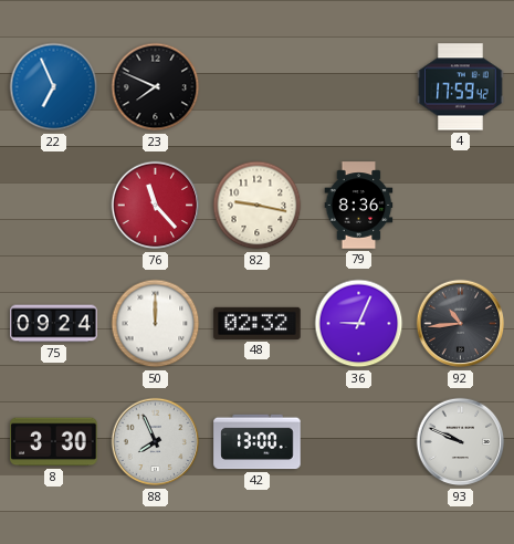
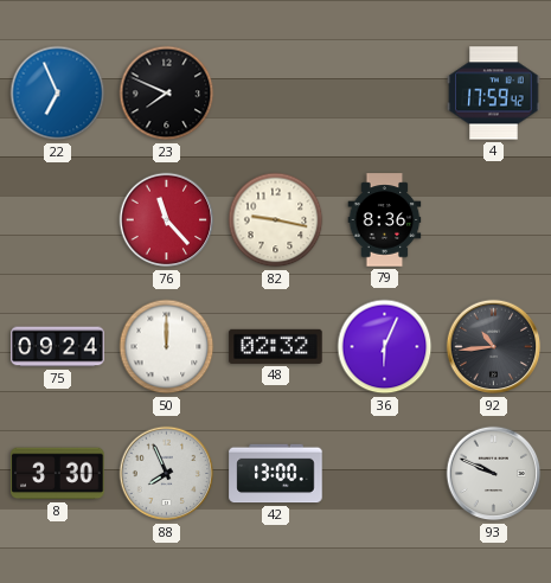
36: 9:04 -> 6:04
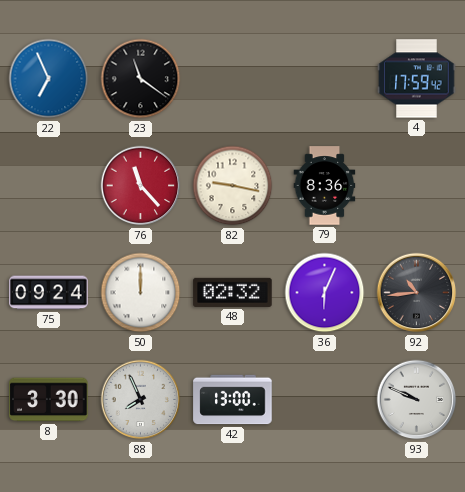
23: 7:49 -> 11:21
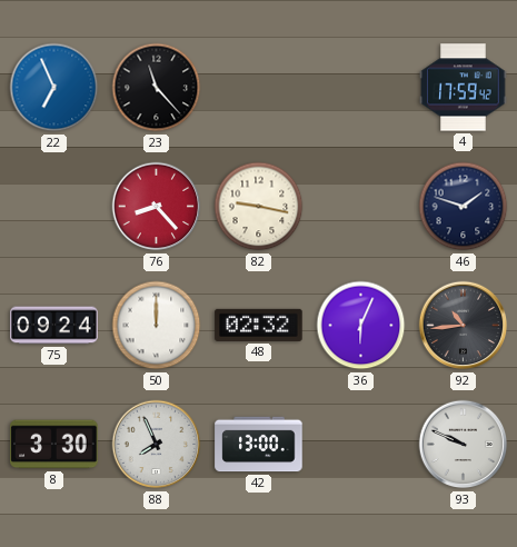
23: 11:21 -> 11:23
76: 11:23 -> 8:23
79: 8:36 -> none
46: none -> 1:48
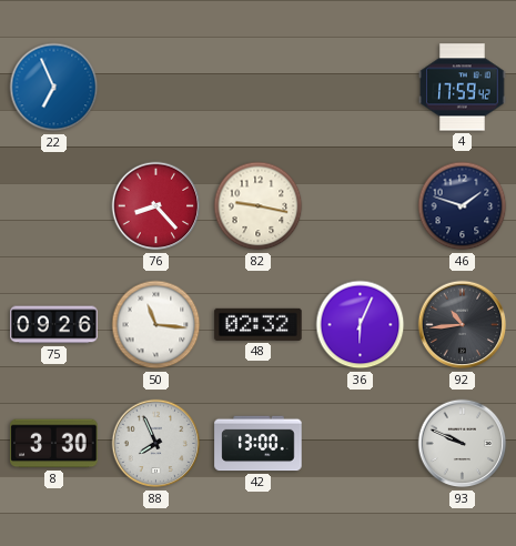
23: 11:23 -> none
75: 09:24 -> 09:26
50: 12:00 -> 11:16
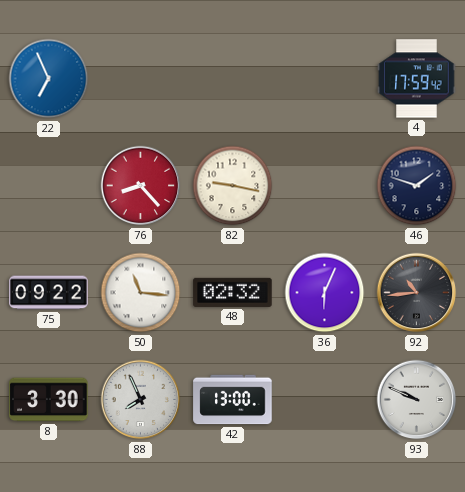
75: 09:26 -> 09:22
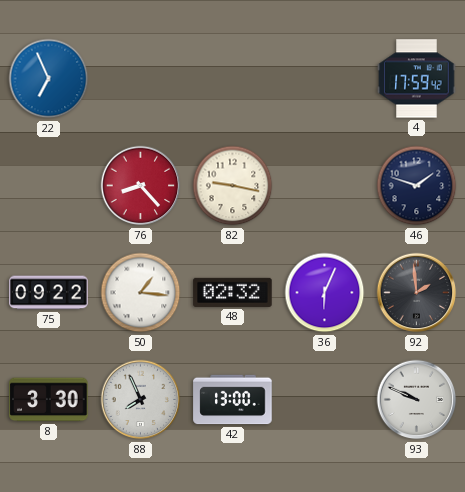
50: 11:16 -> 1:16
92: 10:44 -> 1:59
